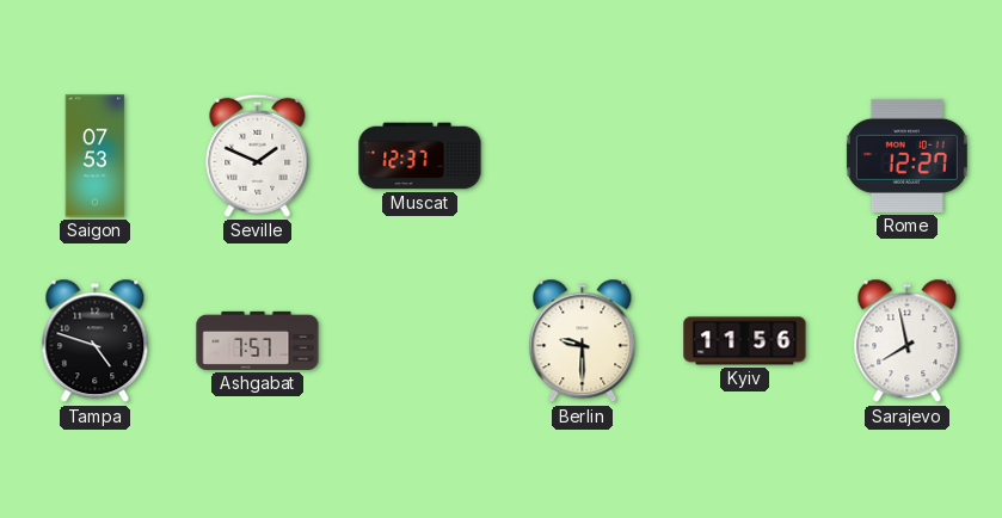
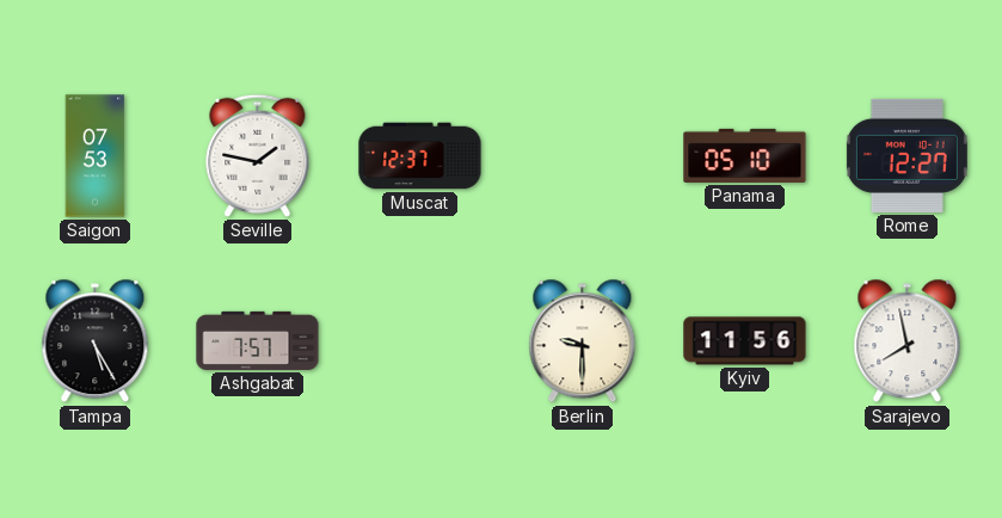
Seville: 1:49 -> 1:47
Panama: none -> 05:10
Tampa: 4:48 -> 5:25
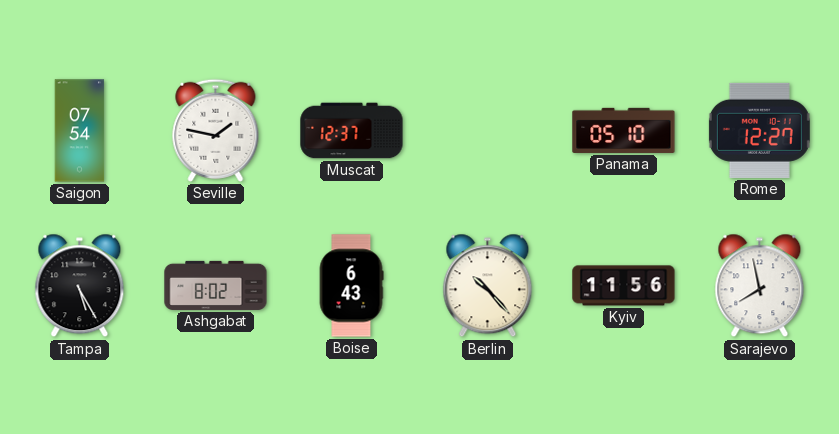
Saigon: 07:53 -> 07:54
Ashgabat: 7:57 -> 8:02
Boise: none -> 6:43
Berlin: 9:30 -> 10:23
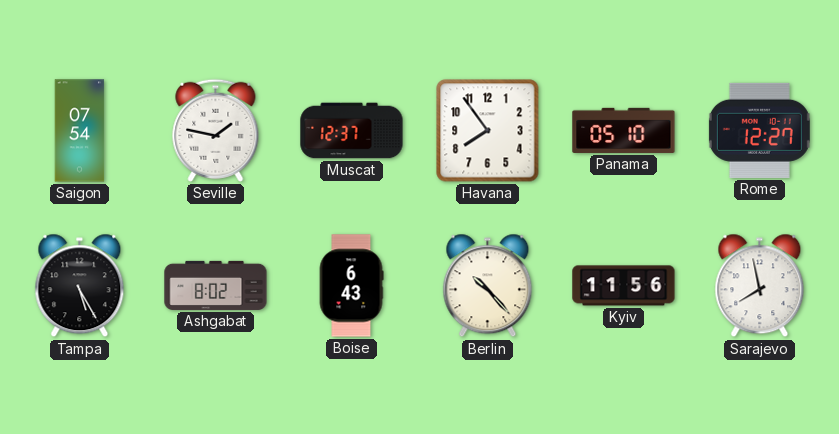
Havana: none -> 7:54
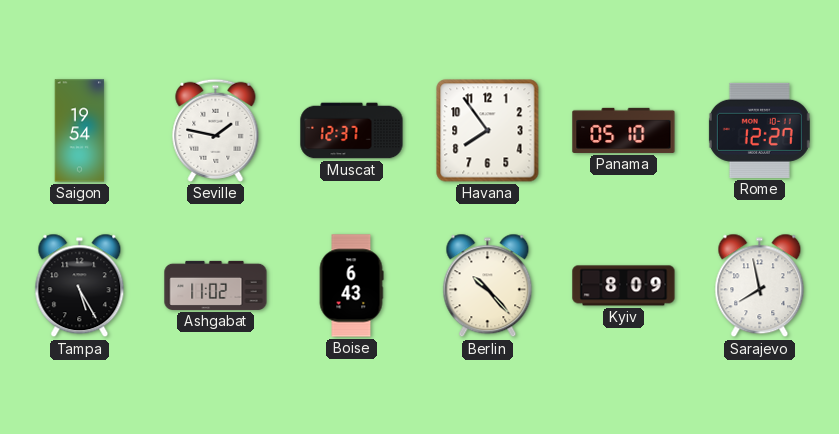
Saigon: 07:54 -> 19:54
Ashgabat: 8:02 -> 11:02
Kyiv: 11:56 -> 8:09
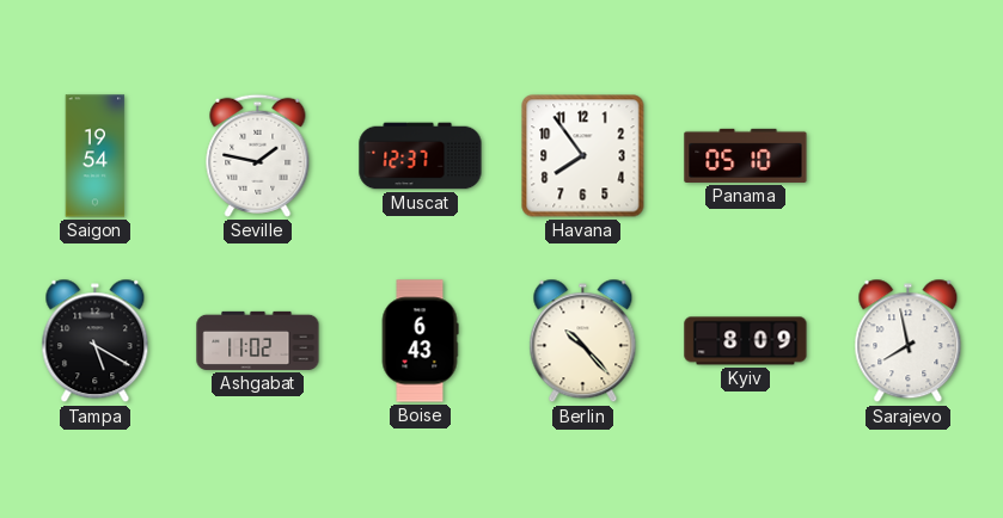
Rome: 12:27 -> none
Tampa: 5:25 -> 5:20
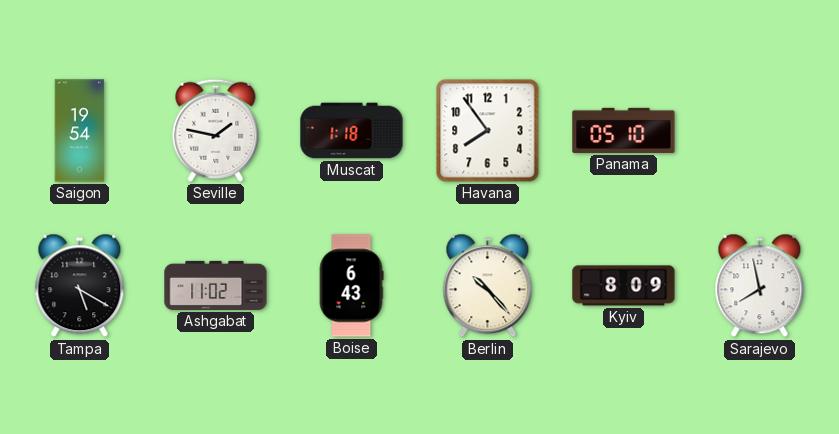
Muscat: 12:37 -> 1:18
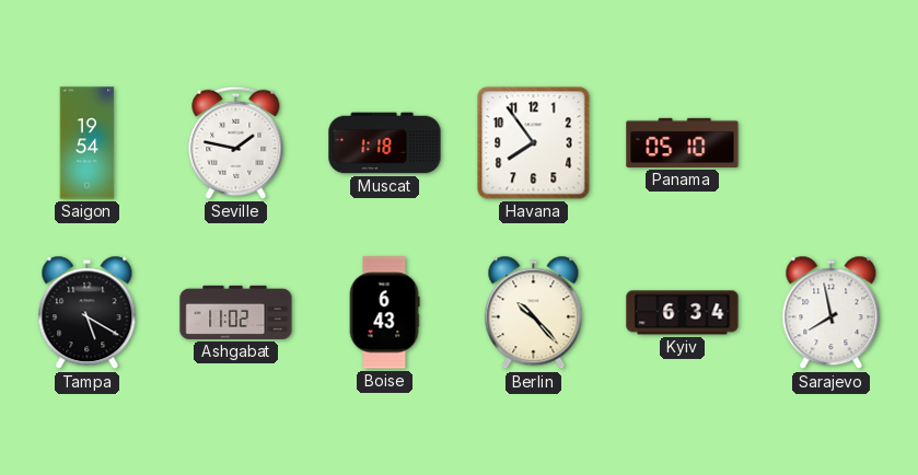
Kyiv: 8:09 -> 6:34
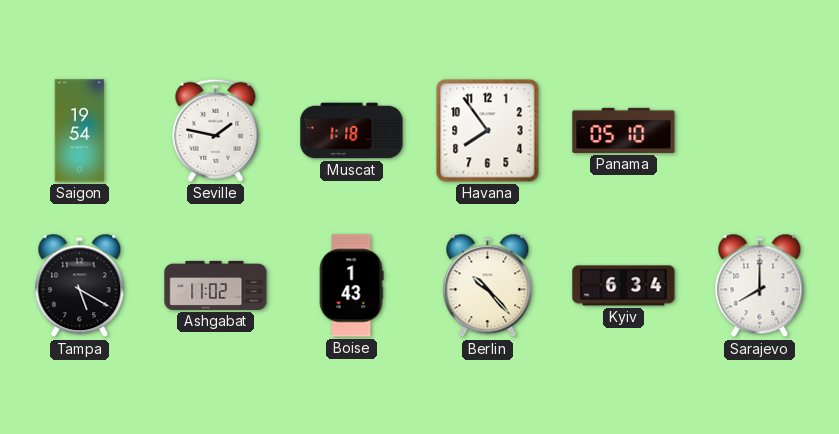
Boise: 6:43 -> 1:43
Sarajevo: 7:58 -> 8:00
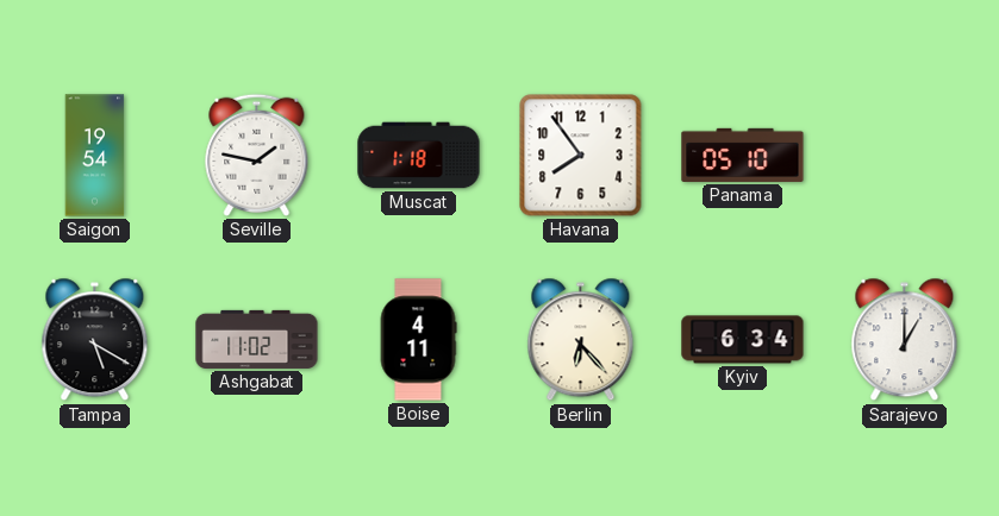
Boise: 1:43 -> 4:11
Berlin: 10:23 -> 6:23
Sarajevo: 8:00 -> 1:00
